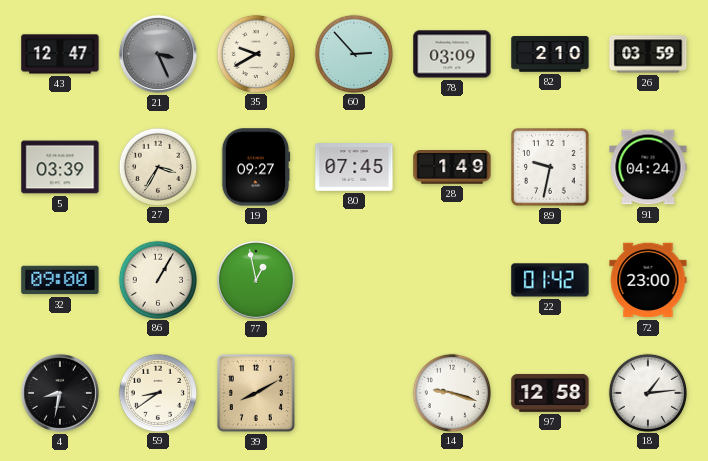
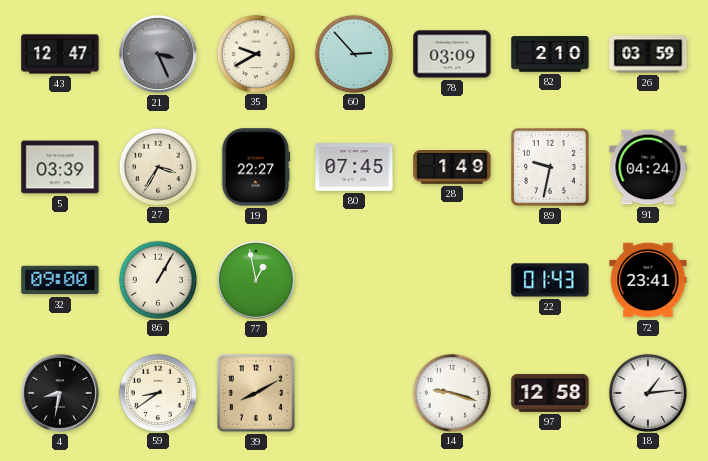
19: 09:27 -> 22:27
22: 01:42 -> 01:43
72: 23:00 -> 23:41
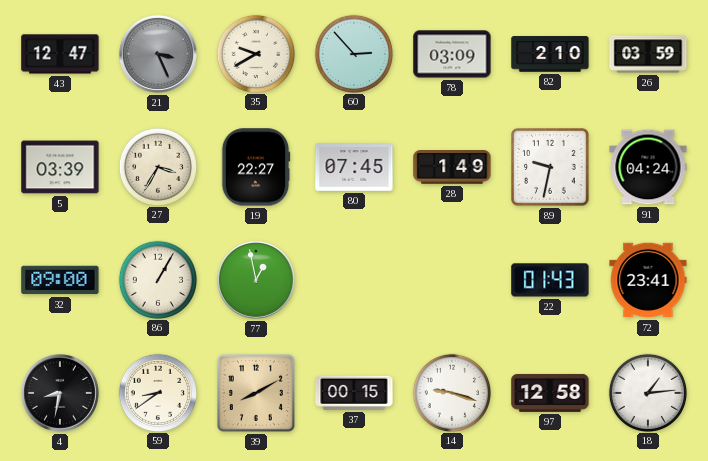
37: none -> 00:15
